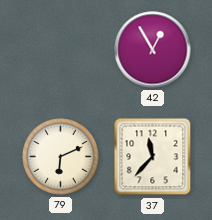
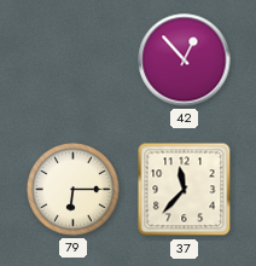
42: 12:55 -> 12:53
79: 6:11 -> 6:15
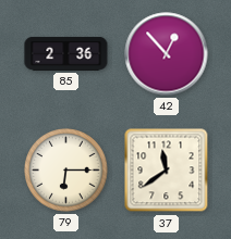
85: none -> 2:36
37: 11:37 -> 11:39
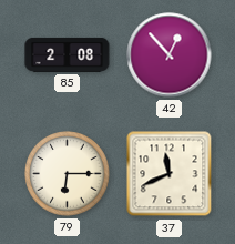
85: 2:36 -> 2:08
37: 11:39 -> 11:41
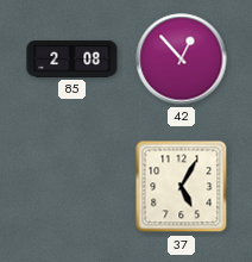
79: 6:15 -> none
37: 11:41 -> 5:05
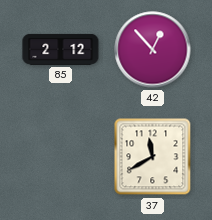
85: 2:08 -> 2:12
37: 5:05 -> 11:40
